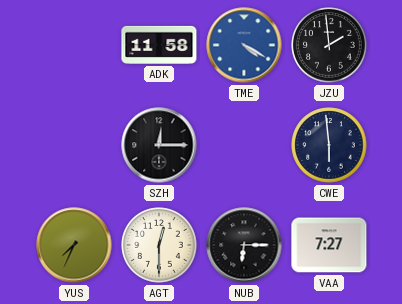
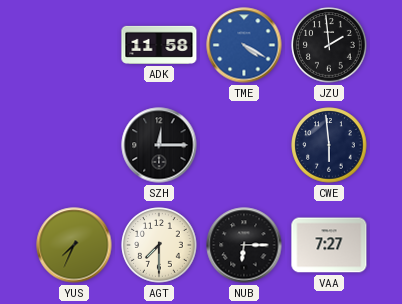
AGT: 12:30 -> 7:30
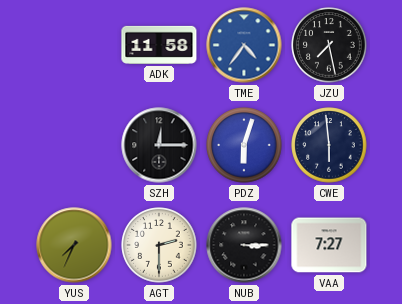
TME: 4:20 -> 4:36
JZU: 1:59 -> 7:28
PDZ: none -> 6:03
AGT: 7:30 -> 2:30
NUB: 6:15 -> 3:15
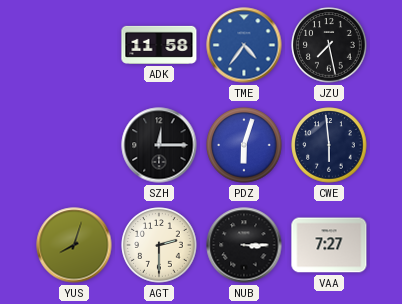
YUS: 7:34 -> 8:03
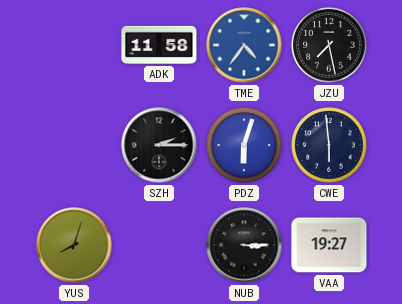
SZH: 12:15 -> 2:15
AGT: 2:30 -> none
VAA: 7:27 -> 19:27
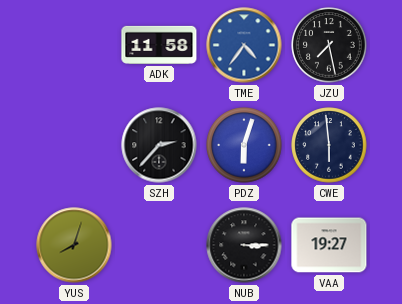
SZH: 2:15 -> 2:37
